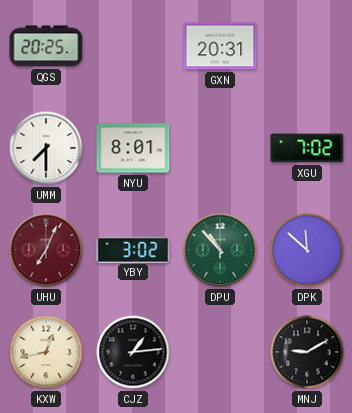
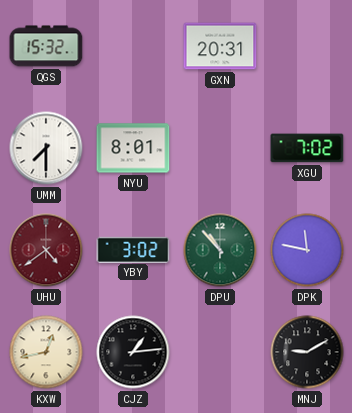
QGS: 20:25 -> 15:32
UHU: 7:04 -> 4:39
DPK: 11:52 -> 11:47
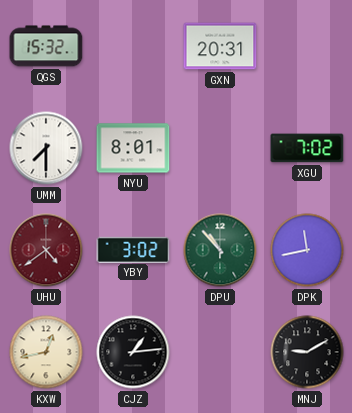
DPK: 11:47 -> 11:43
